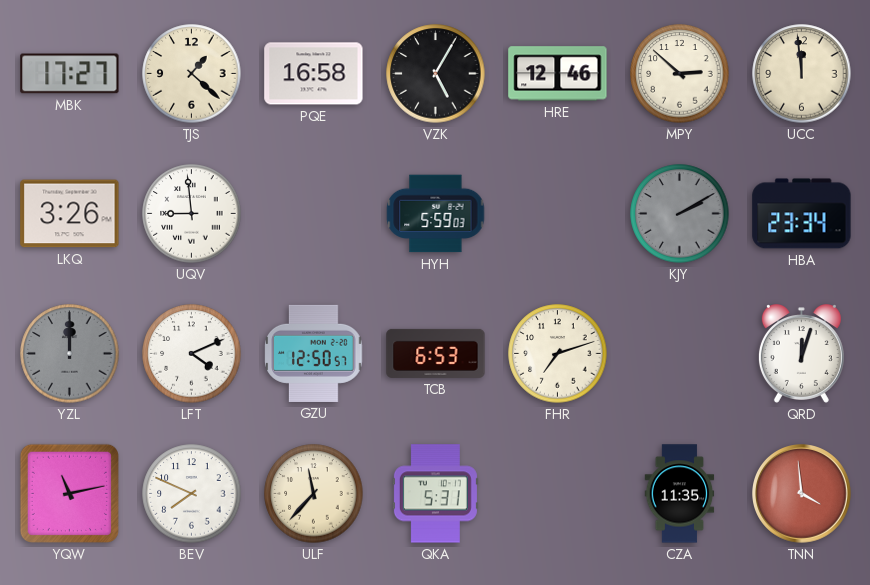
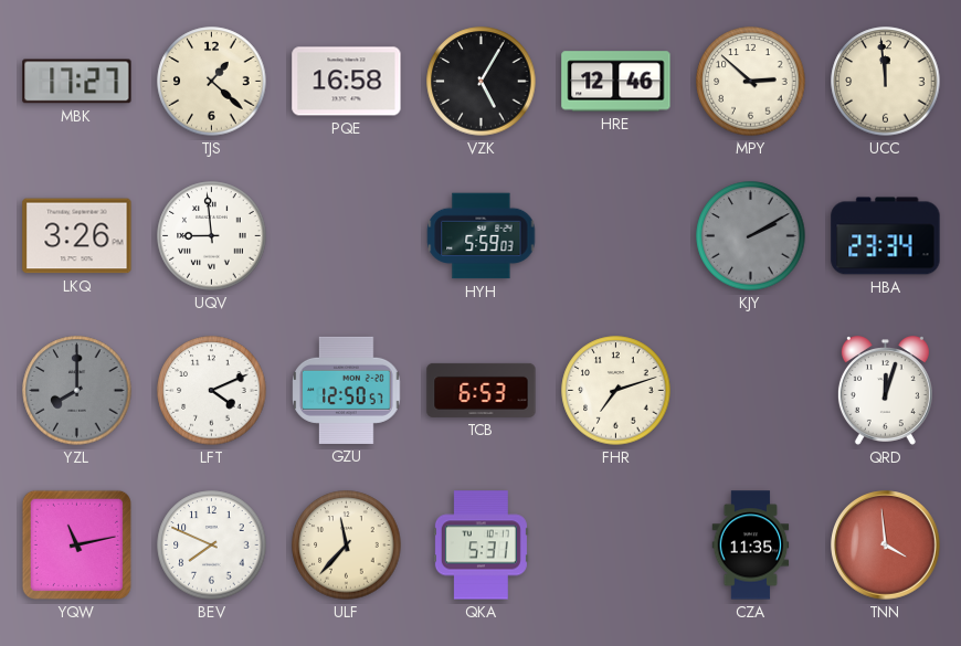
YZL: 12:00 -> 8:00
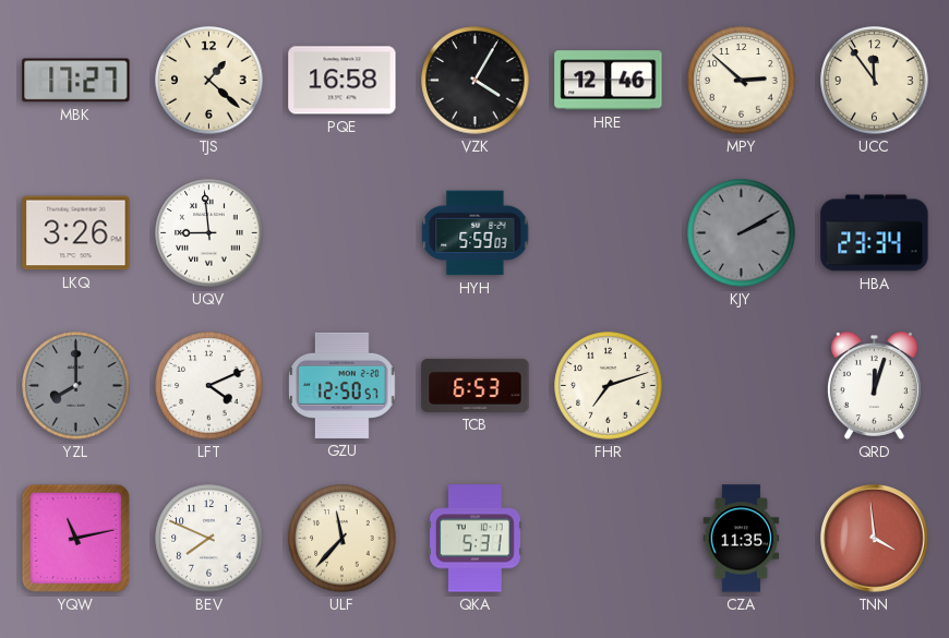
VZK: 5:05 -> 4:05
UCC: 11:59 -> 11:54
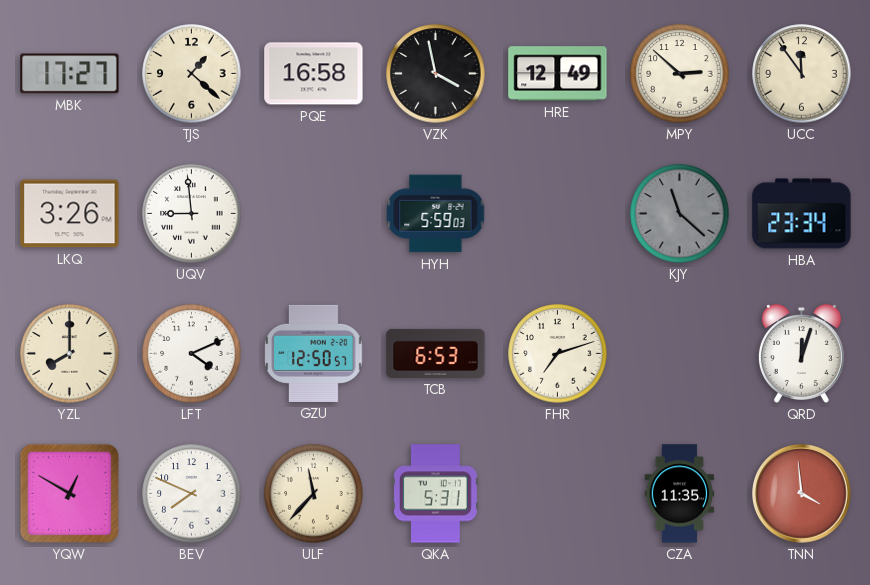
VZK: 4:05 -> 3:58
HRE: 12:46 -> 12:49
KJY: 2:10 -> 11:22
YZL dial: grey -> cream
YQW: 11:13 -> 12:50
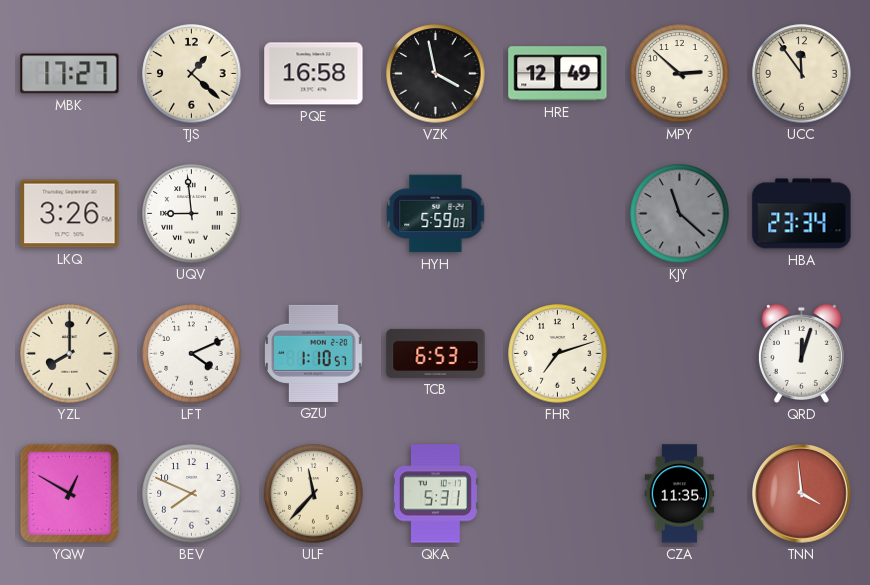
GZU: 12:50 -> 1:10
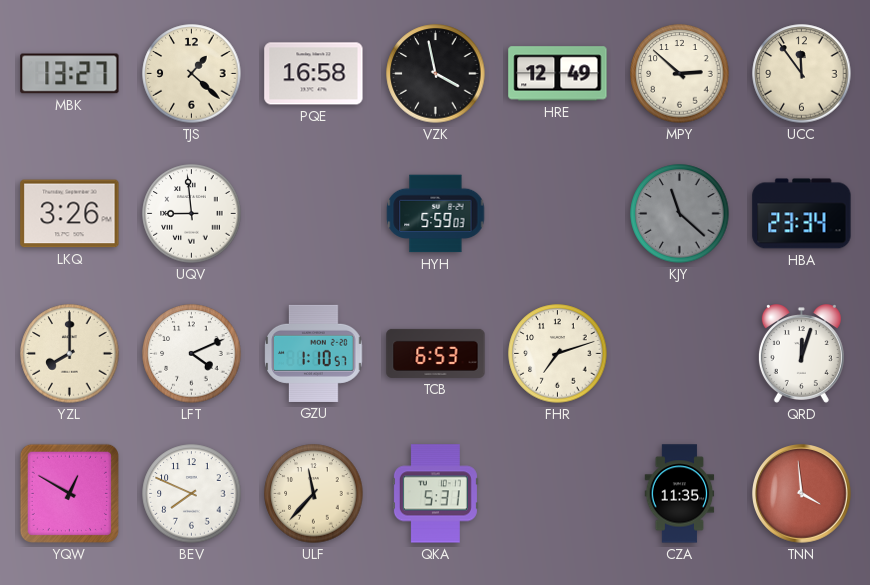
MBK: 17:27 -> 13:27
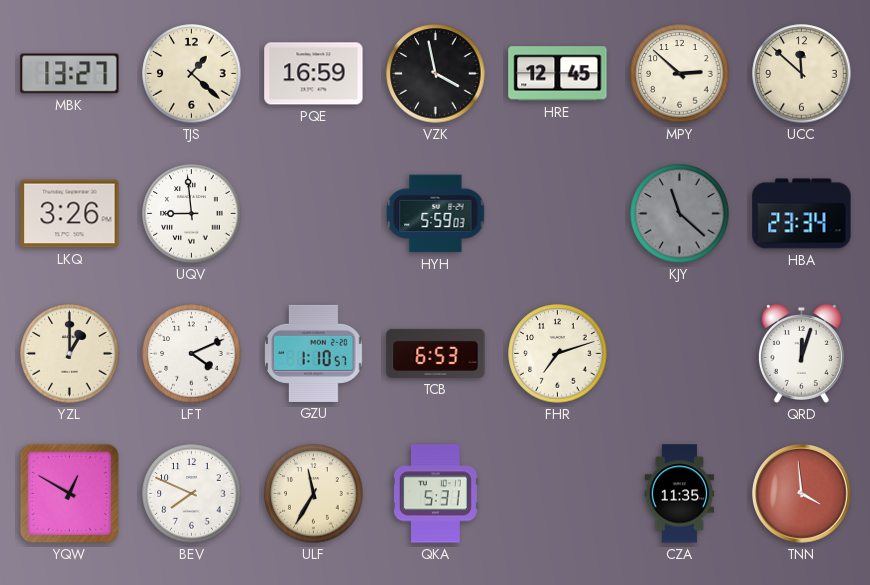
PQE: 16:58 -> 16:59
HRE: 12:49 -> 12:45
UCC: 11:54 -> 11:52
YZL: 8:00 -> 1:00
ULF: 11:37 -> 11:35
